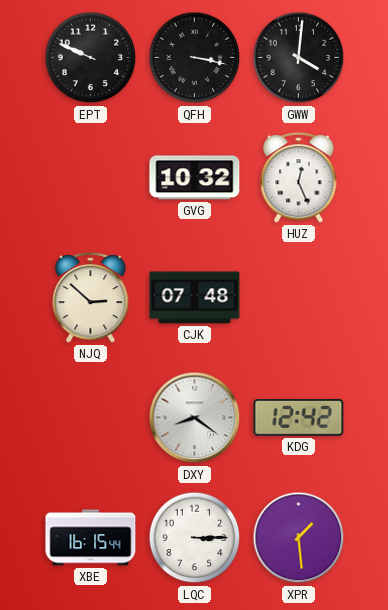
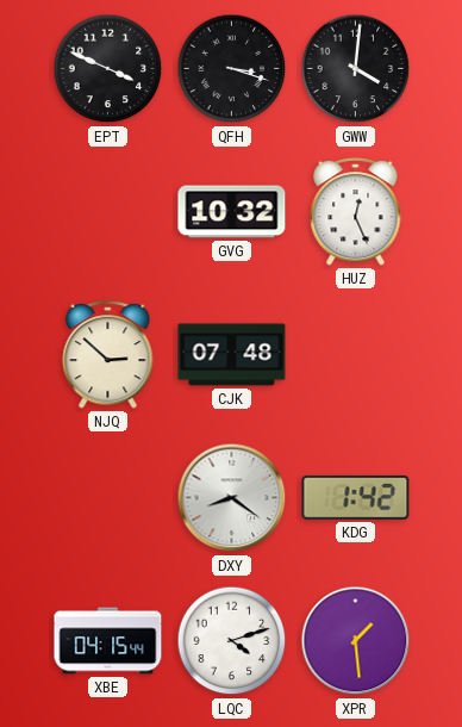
EPT: 9:49 -> 3:49
QFH: 3:17 -> 3:18
KDG: 12:42 -> 1:42
XBE: 16:15 -> 04:15
LQC: 3:15 -> 4:12
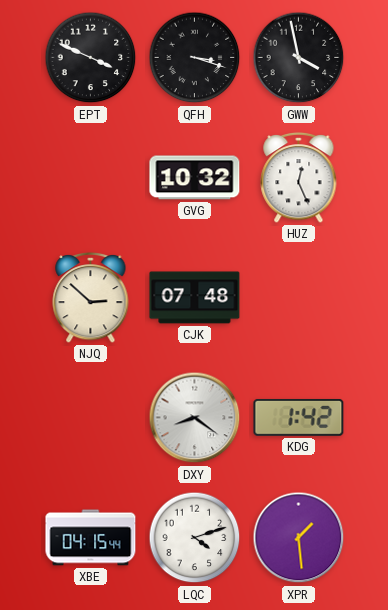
GWW: 4:01 -> 3:58
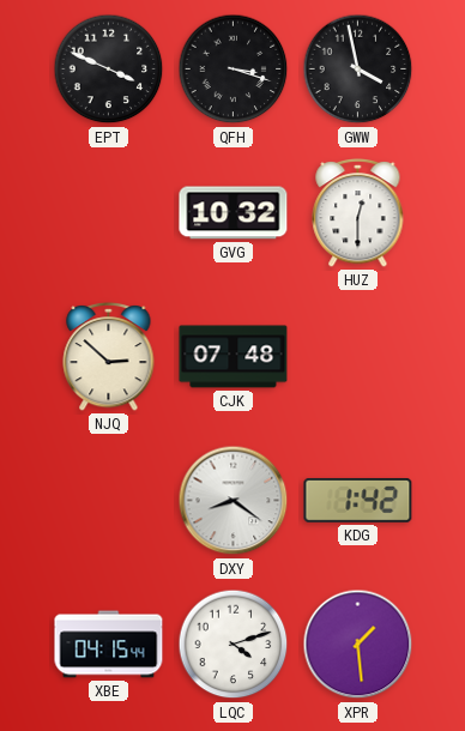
HUZ: 12:26 -> 12:30
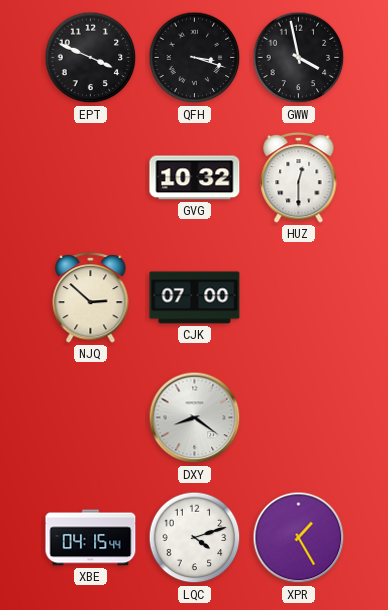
CJK: 07:48 -> 07:00
KDG: 1:42 -> none
XPR: 1:29 -> 1:25
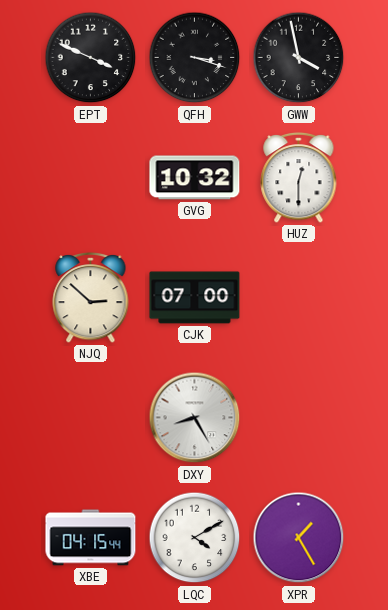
DXY: 8:21 -> 8:25
LQC: 4:12 -> 4:10
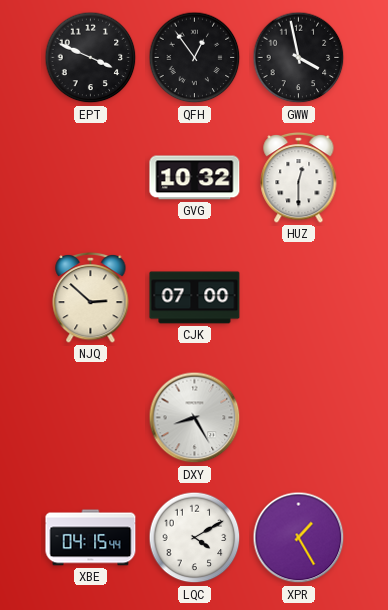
QFH: 3:18 -> 12:54
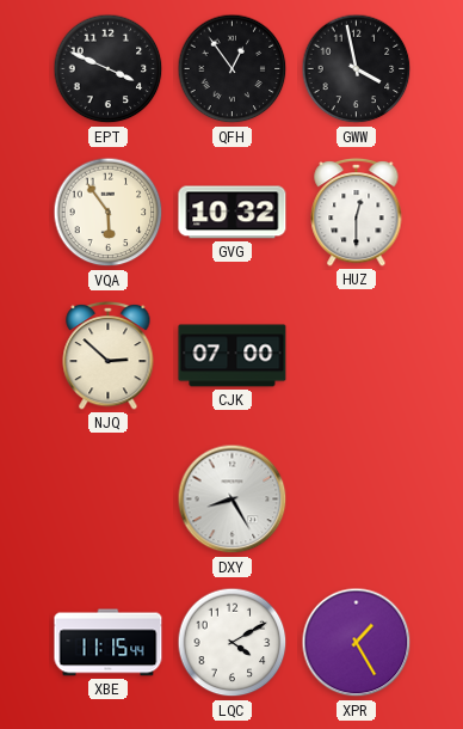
VQA: none -> 5:54
XBE: 04:15 -> 11:15
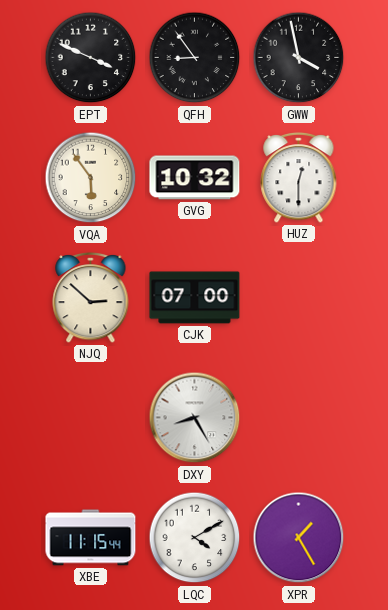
QFH: 12:54 -> 8:54
